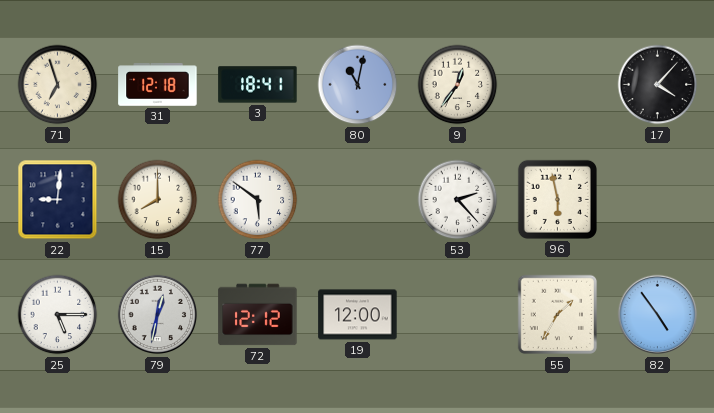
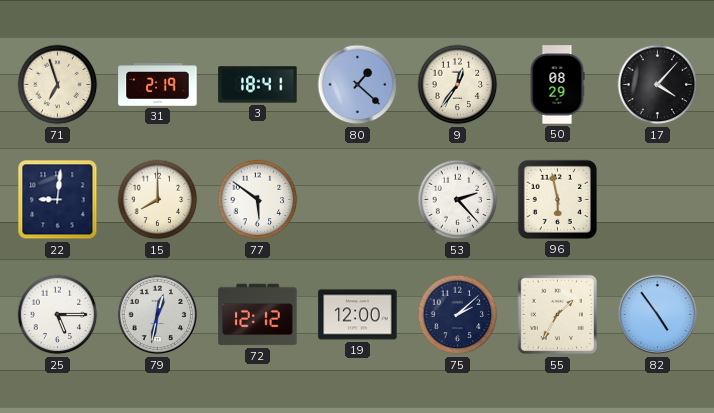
31: 12:18 -> 2:19
80: 11:02 -> 1:22
50: none -> 08:29
75: none -> 2:08
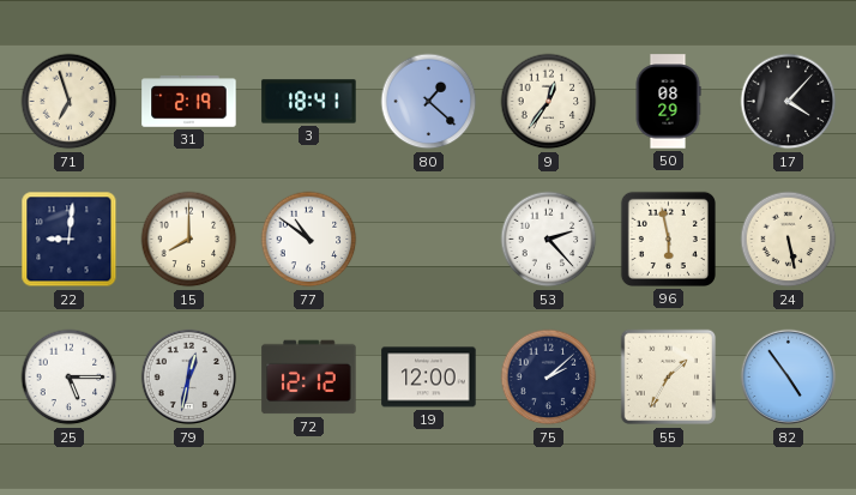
77: 5:51 -> 10:51
24: none -> 5:28
